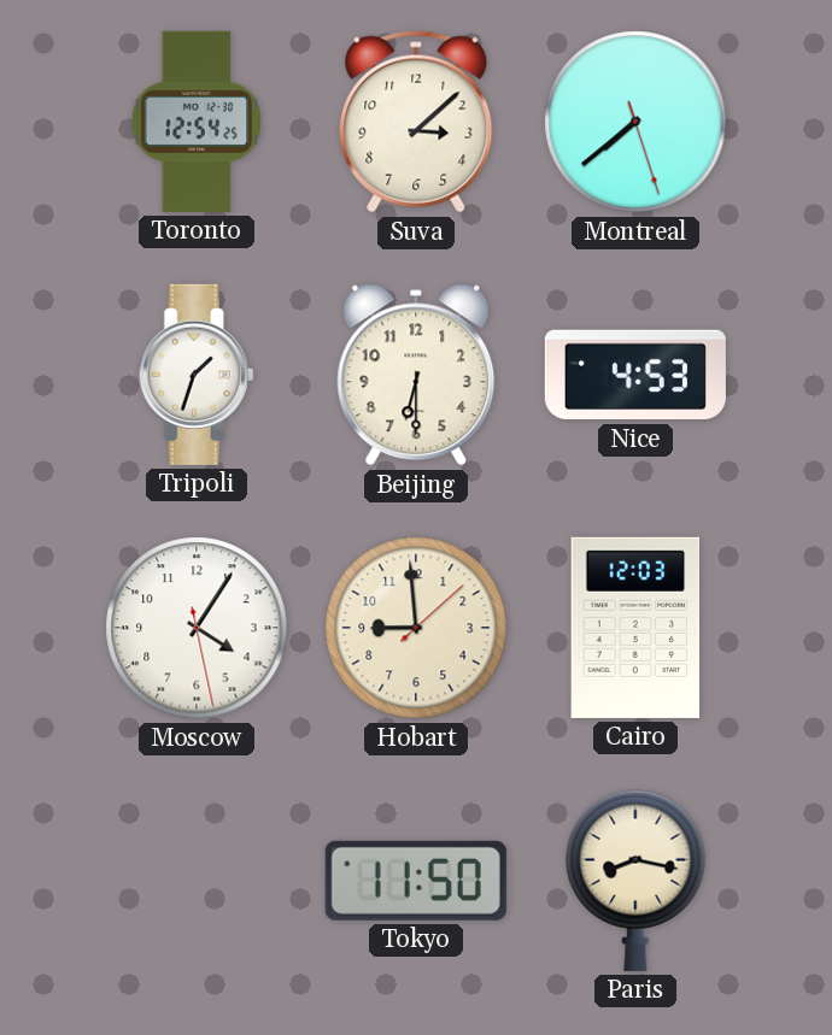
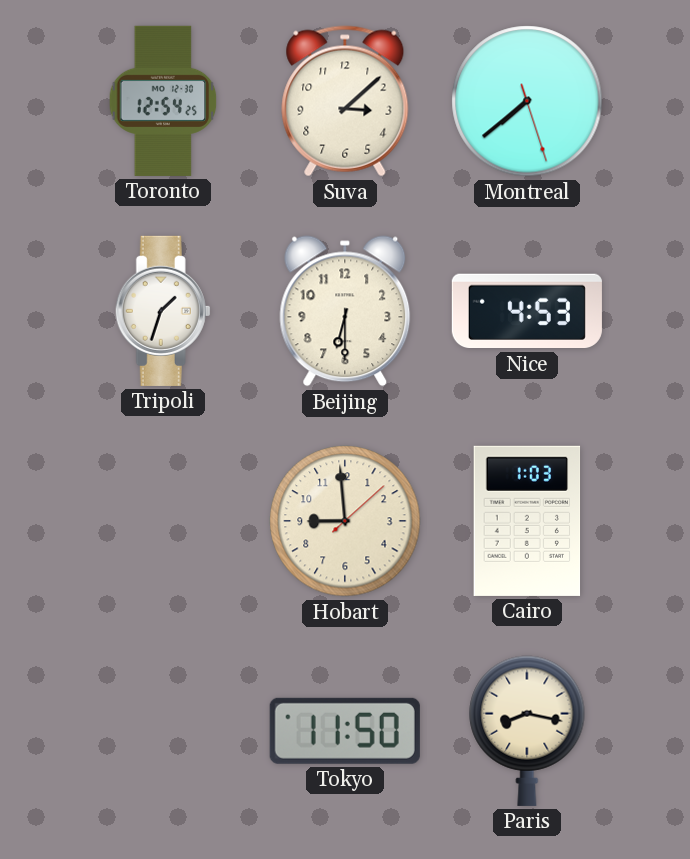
Moscow: 4:05 -> none
Cairo: 12:03 -> 1:03
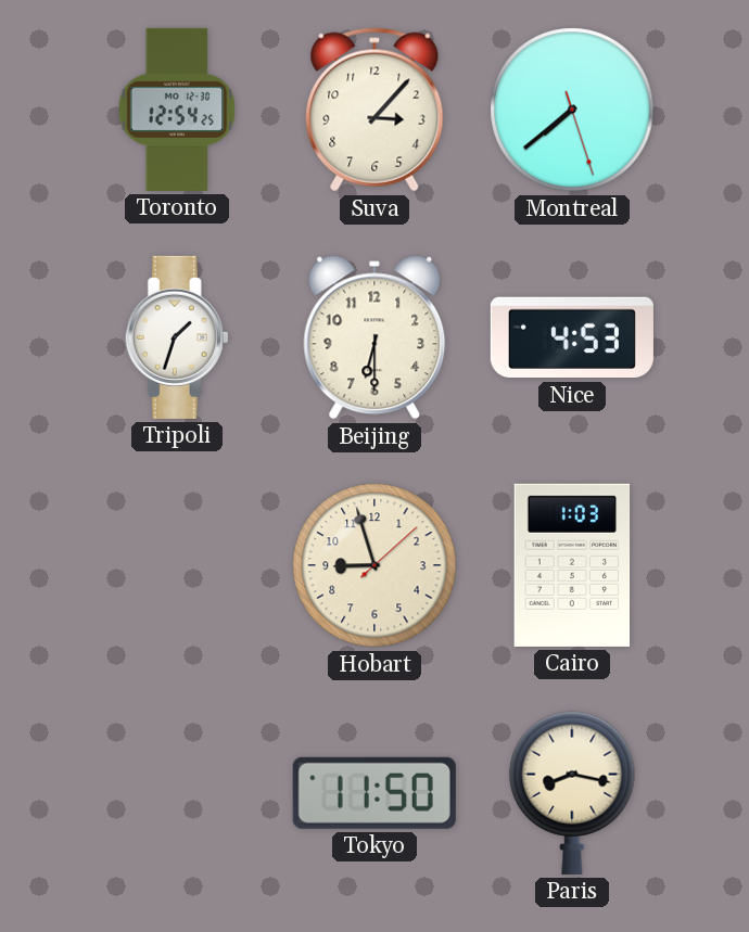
Suva: 3:08 -> 3:07
Hobart: 8:59 -> 8:57
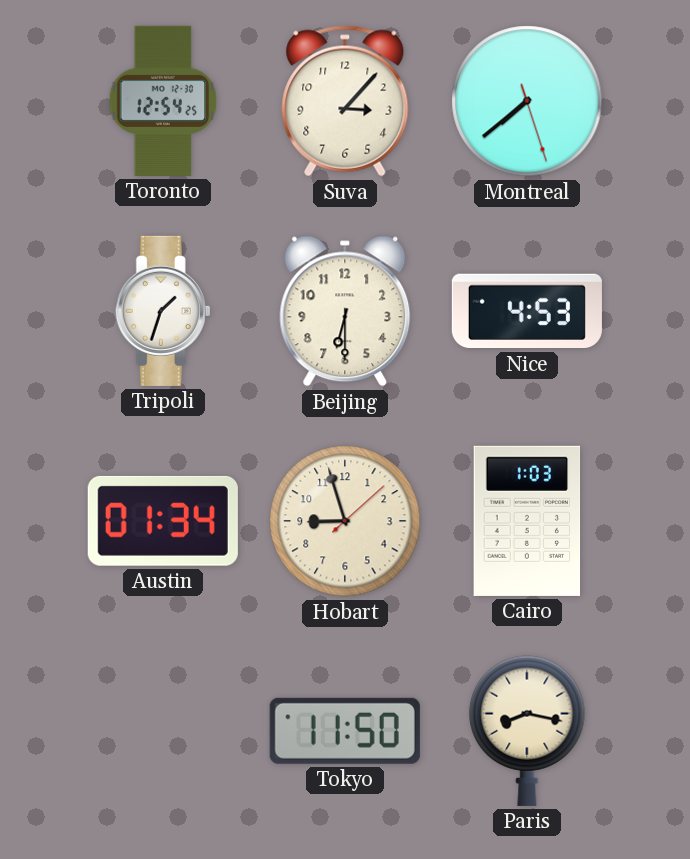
Austin: none -> 01:34
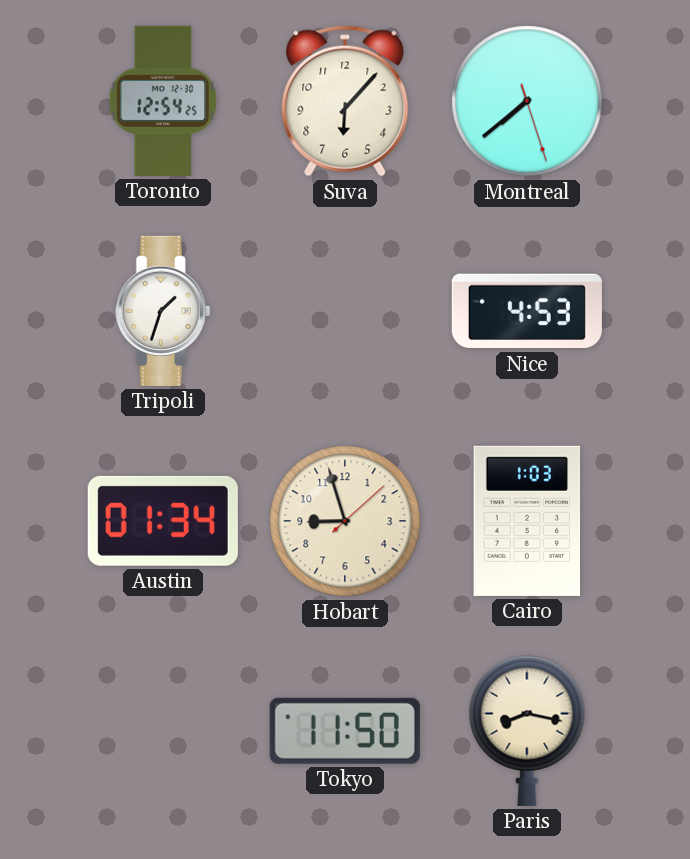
Suva: 3:07 -> 6:07
Beijing: 6:30 -> none
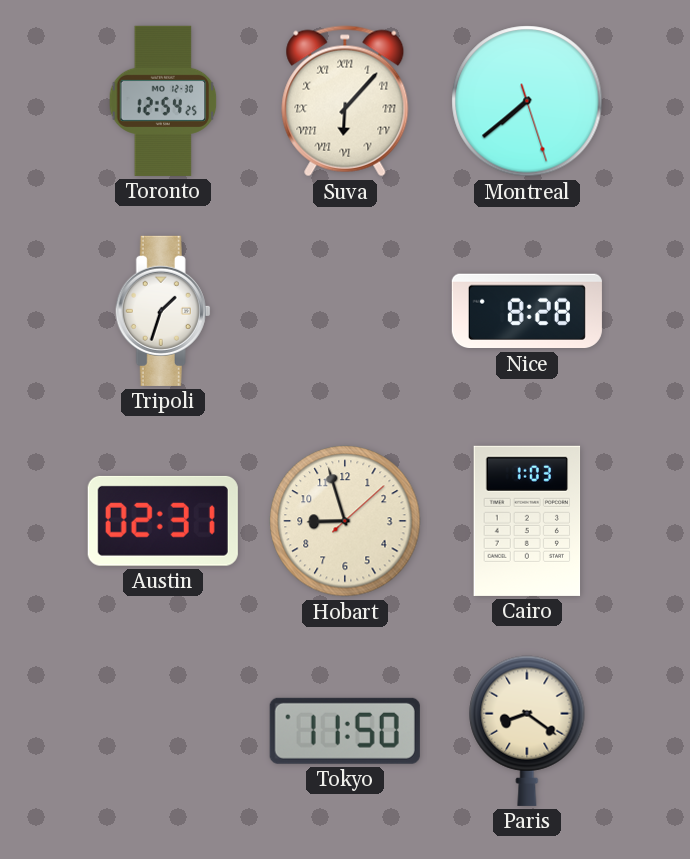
Suva numerals: Arabic -> Roman
Nice: 4:53 -> 8:28
Austin: 01:34 -> 02:31
Paris: 8:17 -> 8:21
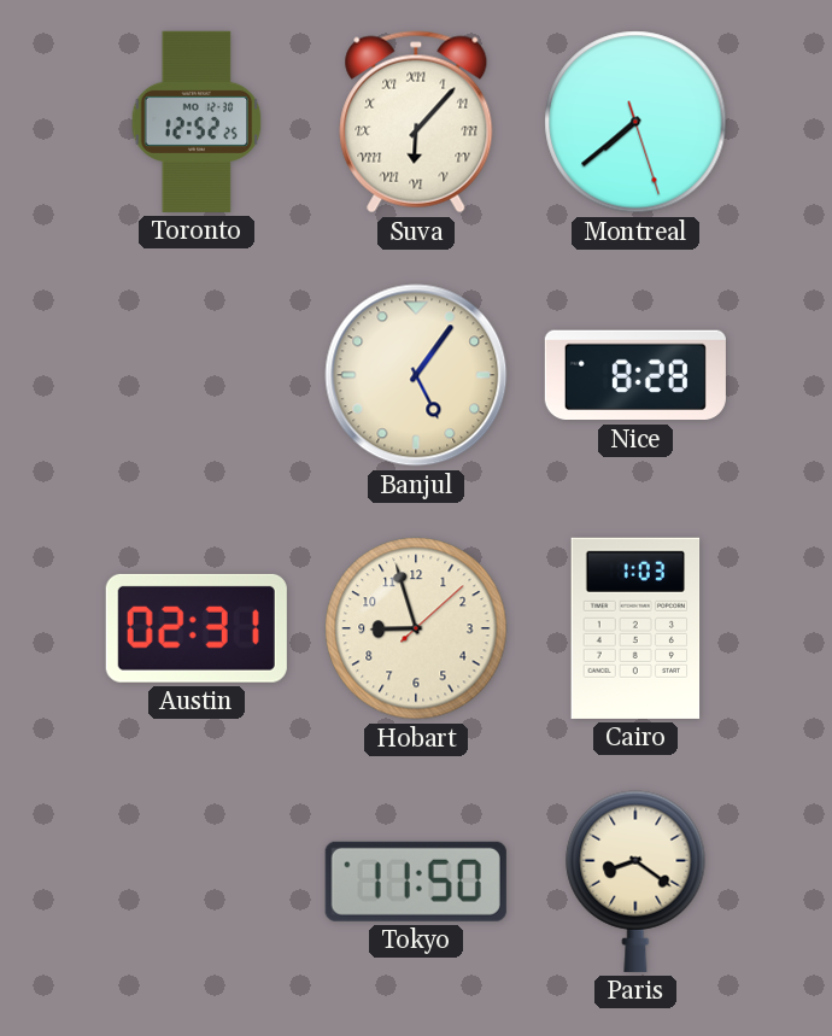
Toronto: 12:54 -> 12:52
Tripoli: 1:33 -> none
Banjul: none -> 5:06
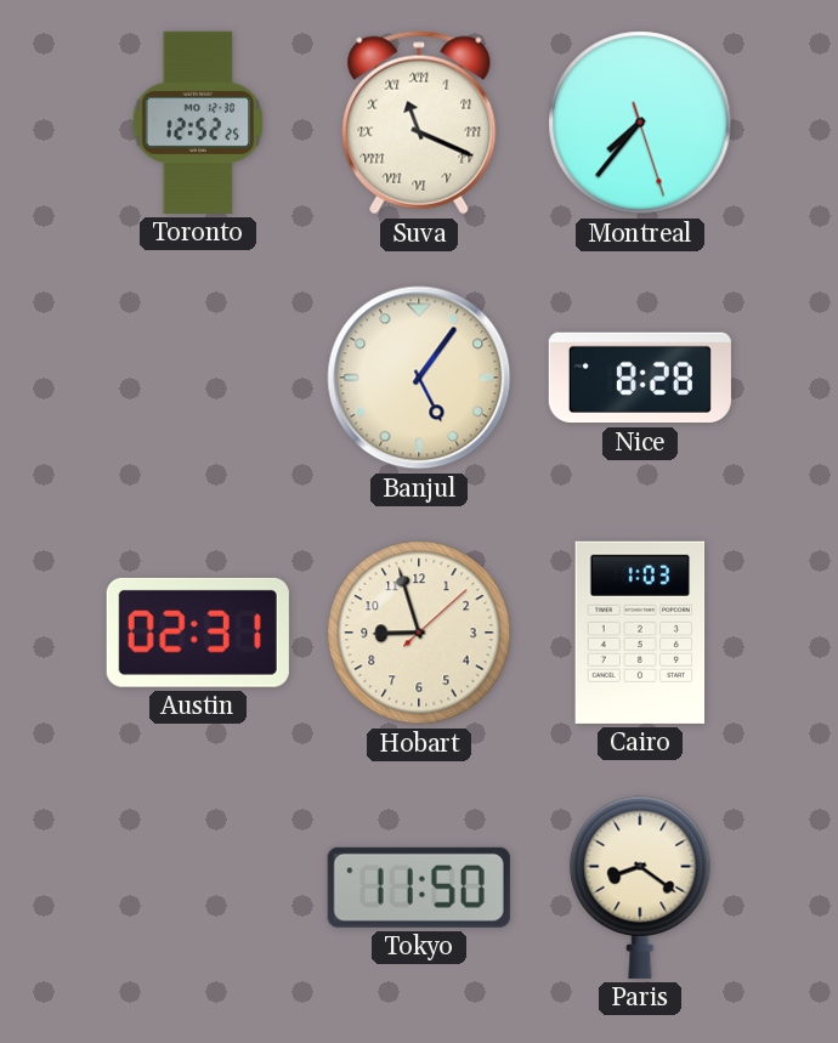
Suva: 6:07 -> 11:19
Montreal: 7:38 -> 7:36
